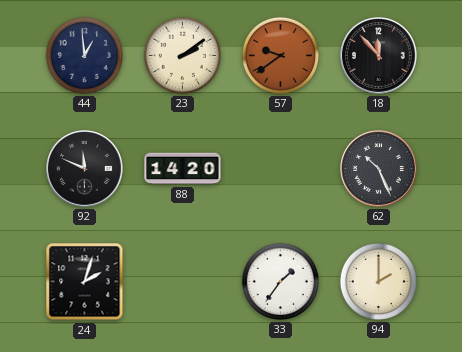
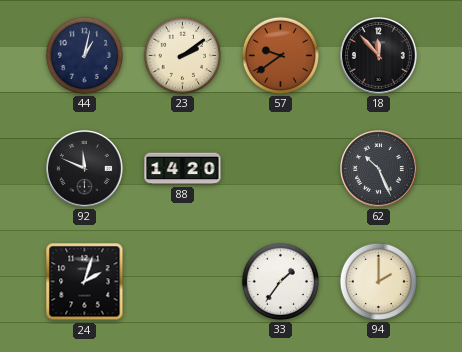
44: 12:59 -> 1:02
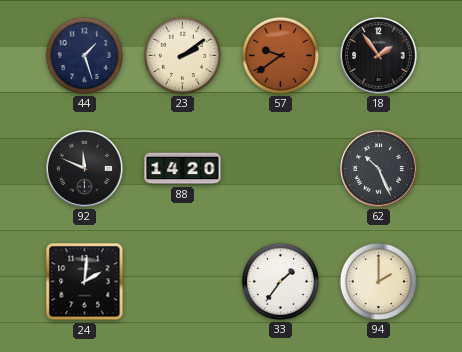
44: 1:02 -> 1:27
18: 11:53 -> 1:54
24: 2:03 -> 2:01
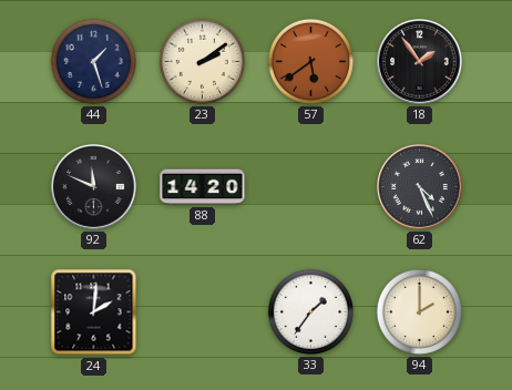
57: 9:39 -> 5:39
62: 10:26 -> 4:26
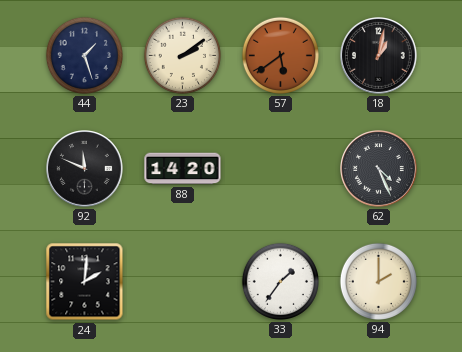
18: 1:54 -> 1:02
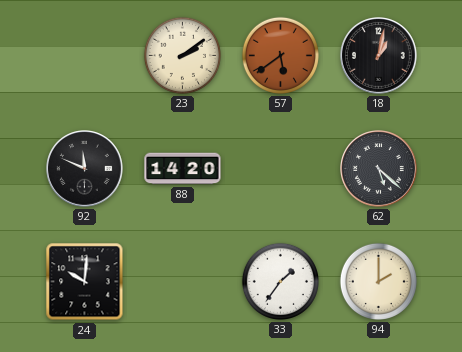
44: 1:27 -> none
62: 4:26 -> 5:22
24: 2:01 -> 10:01
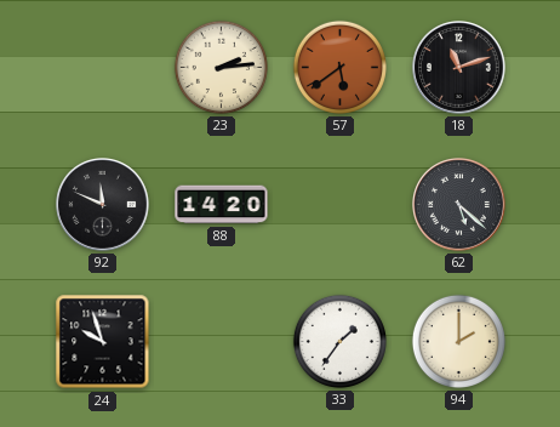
23: 2:09 -> 2:14
18: 1:02 -> 11:12
24: 10:01 -> 9:57
